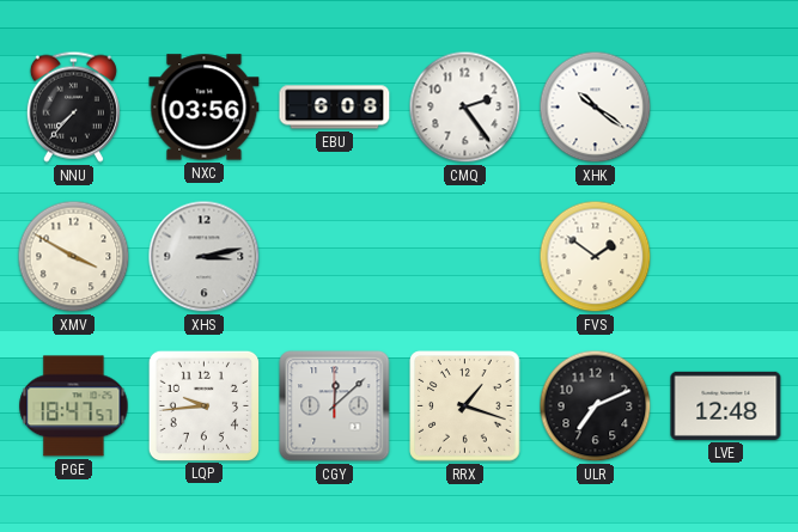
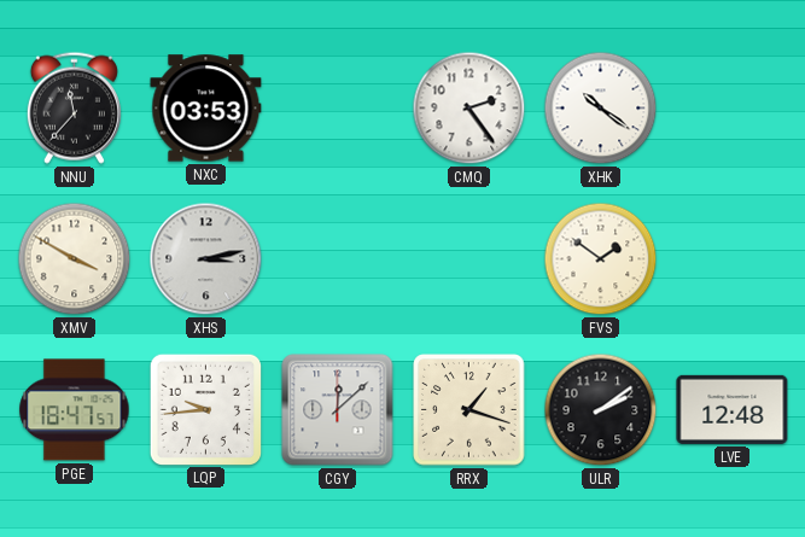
NNU: 7:37 -> 11:37
NXC: 03:56 -> 03:53
EBU: 6:08 -> none
ULR: 7:11 -> 2:09
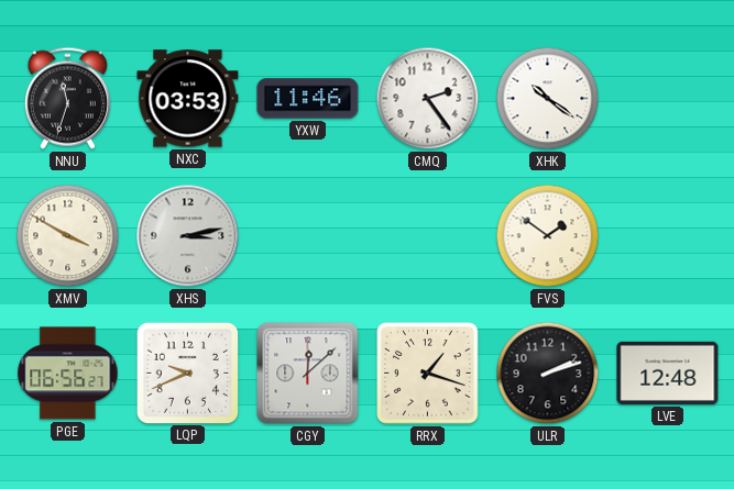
NNU: 11:37 -> 11:33
YXW: none -> 11:46
PGE: 18:47 -> 06:56
LQP: 9:44 -> 9:41
ULR: 2:09 -> 2:12
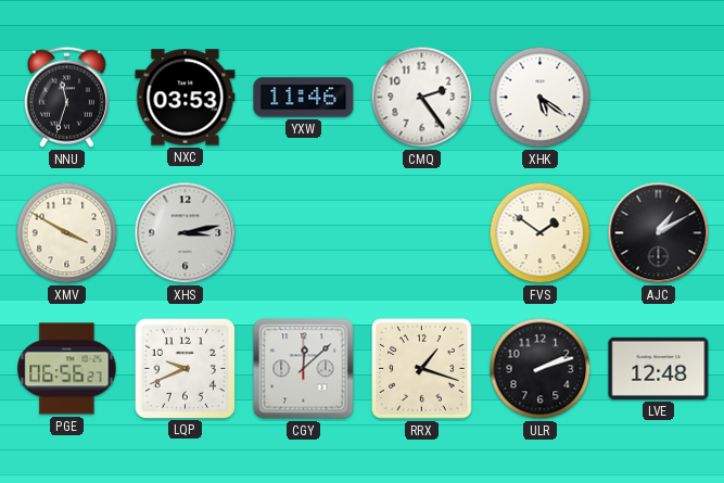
XHK: 10:21 -> 5:21
AJC: none -> 1:10
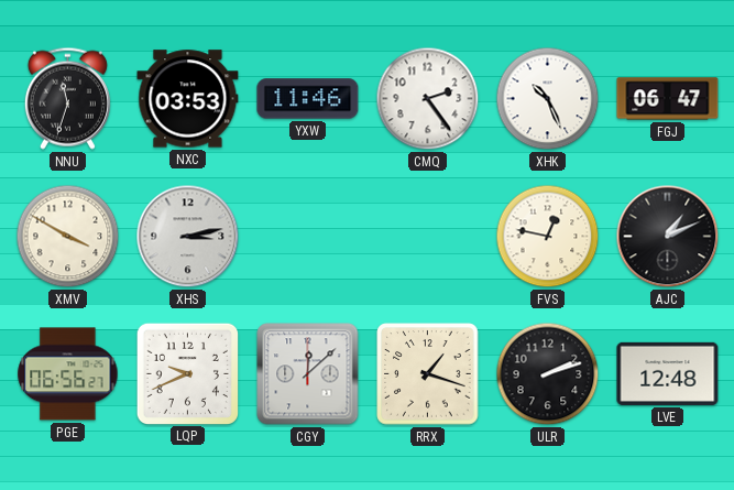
XHK: 5:21 -> 10:26
FGJ: none -> 06:47
FVS: 1:51 -> 12:47
AJC: 1:10 -> 1:11
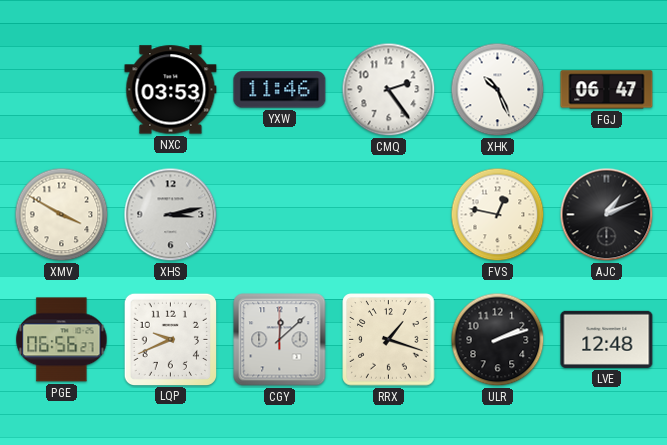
NNU: 11:33 -> none
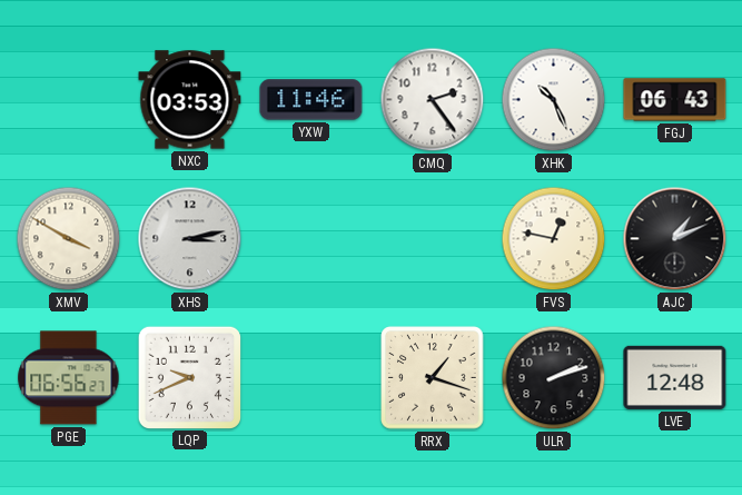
FGJ: 06:47 -> 06:43
CGY: 12:08 -> none
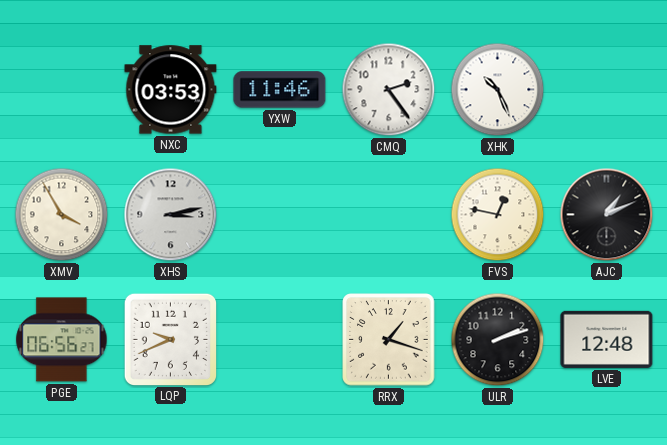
FGJ: 06:43 -> none
XMV: 3:50 -> 3:55
